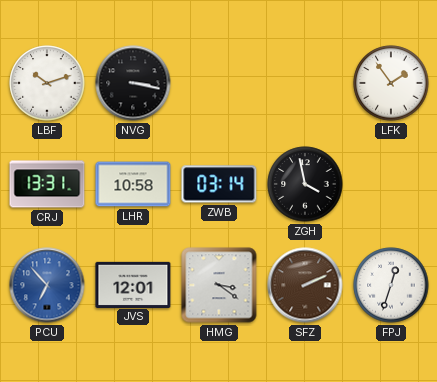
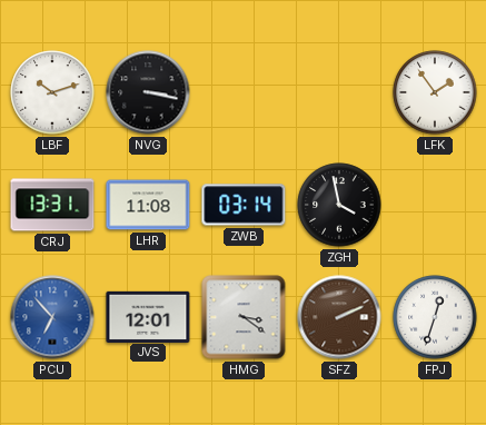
LHR: 10:58 -> 11:08
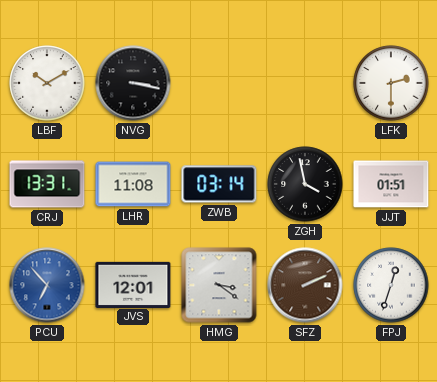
LBF: 10:12 -> 10:10
LFK: 1:54 -> 2:30
JJT: none -> 01:51
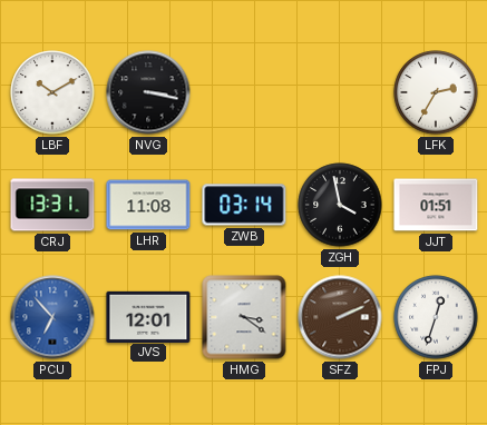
LFK: 2:30 -> 2:35
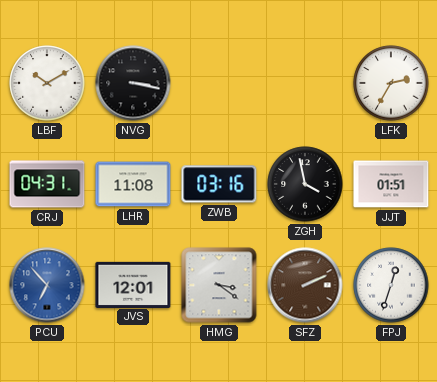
CRJ: 13:31 -> 04:31
ZWB: 03:14 -> 03:16
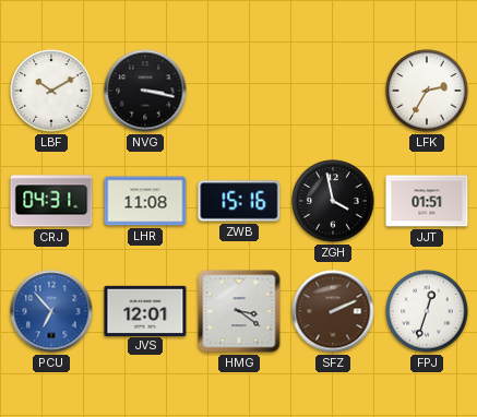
ZWB: 03:16 -> 15:16
